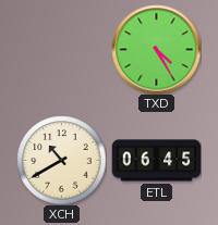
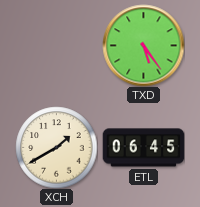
TXD: 4:25 -> 5:24
XCH: 10:40 -> 1:40
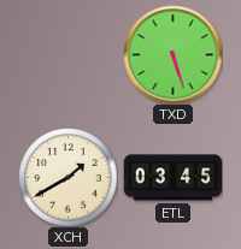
TXD: 5:24 -> 5:27
ETL: 06:45 -> 03:45
